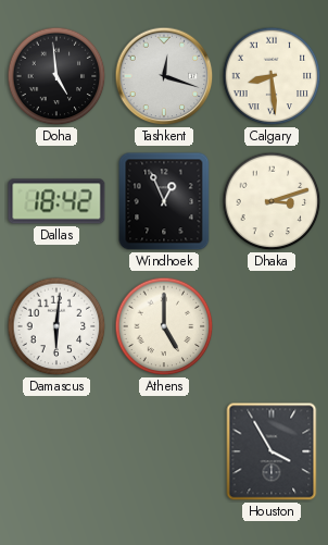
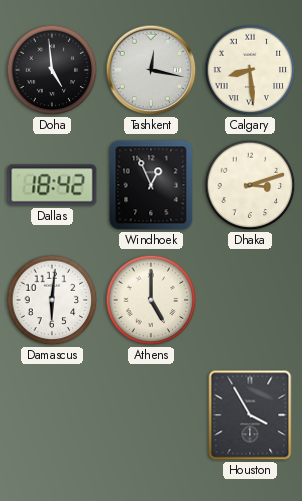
Tashkent: 12:18 -> 12:17
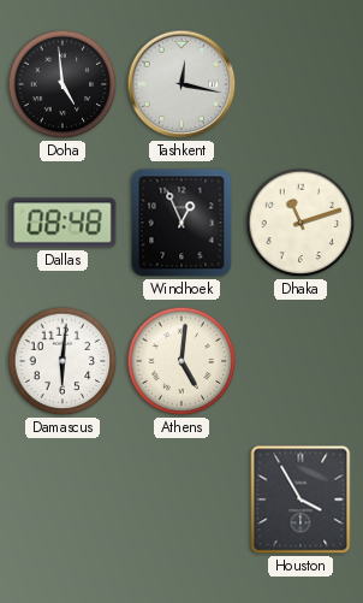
Calgary: 8:29 -> none
Dallas: 18:42 -> 08:48
Dhaka: 3:12 -> 11:12
Athens: 5:00 -> 5:01
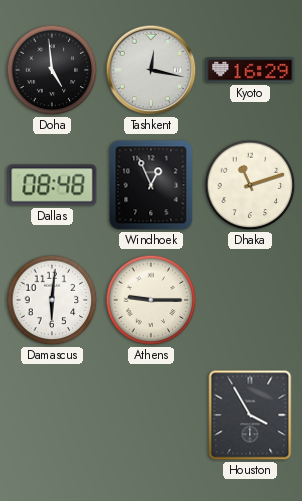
Kyoto: none -> 16:29
Athens: 5:01 -> 9:15
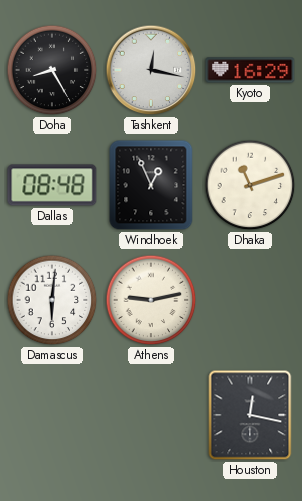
Doha: 4:59 -> 8:25
Athens: 9:15 -> 9:13
Houston: 3:55 -> 12:17
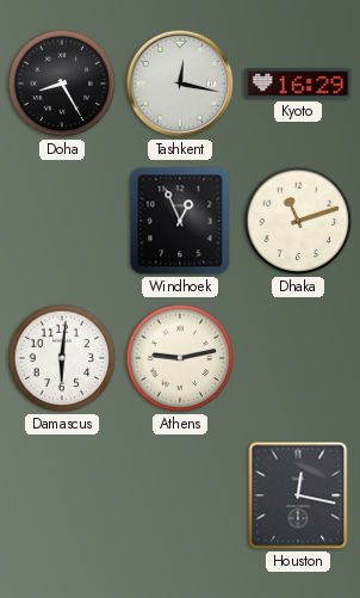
Dallas: 08:48 -> none
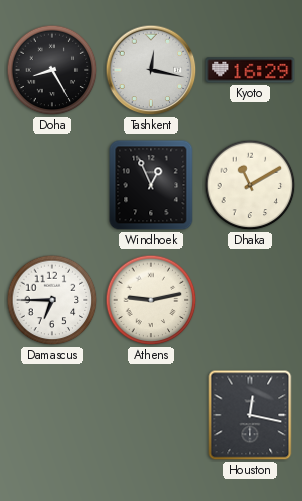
Dhaka: 11:12 -> 11:10
Damascus: 6:01 -> 6:45
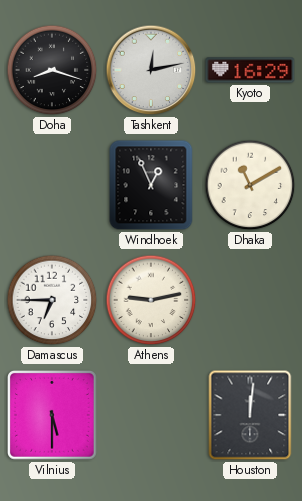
Doha: 8:25 -> 8:18
Tashkent: 12:17 -> 12:13
Vilnius: none -> 5:30
Houston: 12:17 -> 12:01
